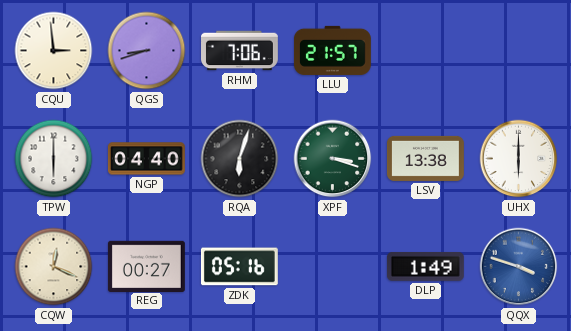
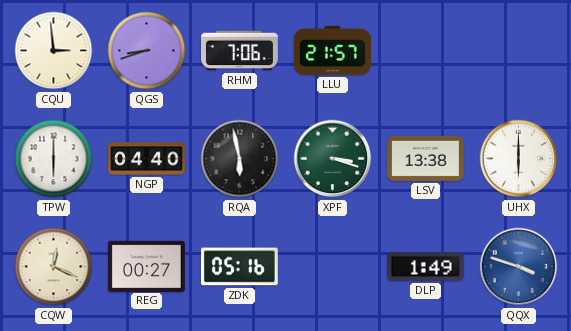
RQA: 6:03 -> 5:58
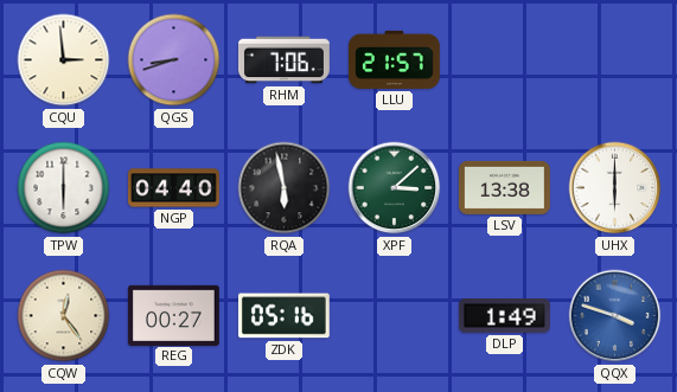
XPF: 3:18 -> 3:08
CQW: 12:19 -> 12:24
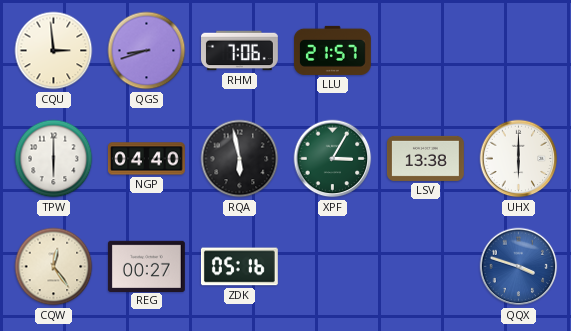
XPF: 3:08 -> 3:05
DLP: 1:49 -> none
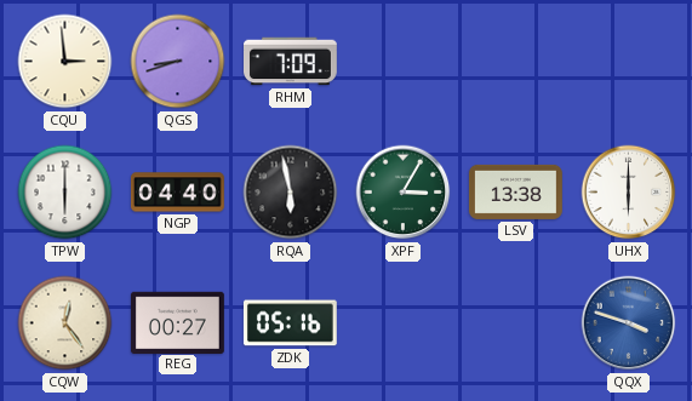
RHM: 7:06 -> 7:09
LLU: 21:57 -> none
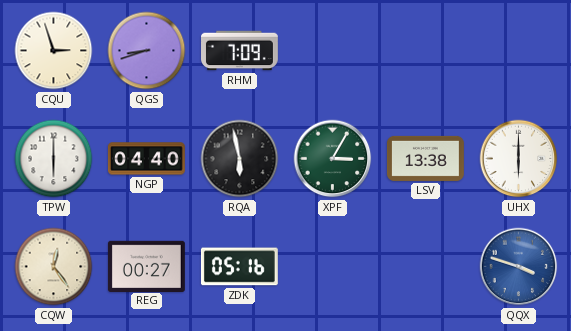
CQU: 2:59 -> 2:57
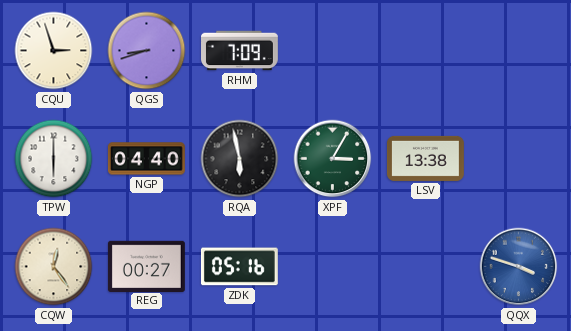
UHX: 6:00 -> none
